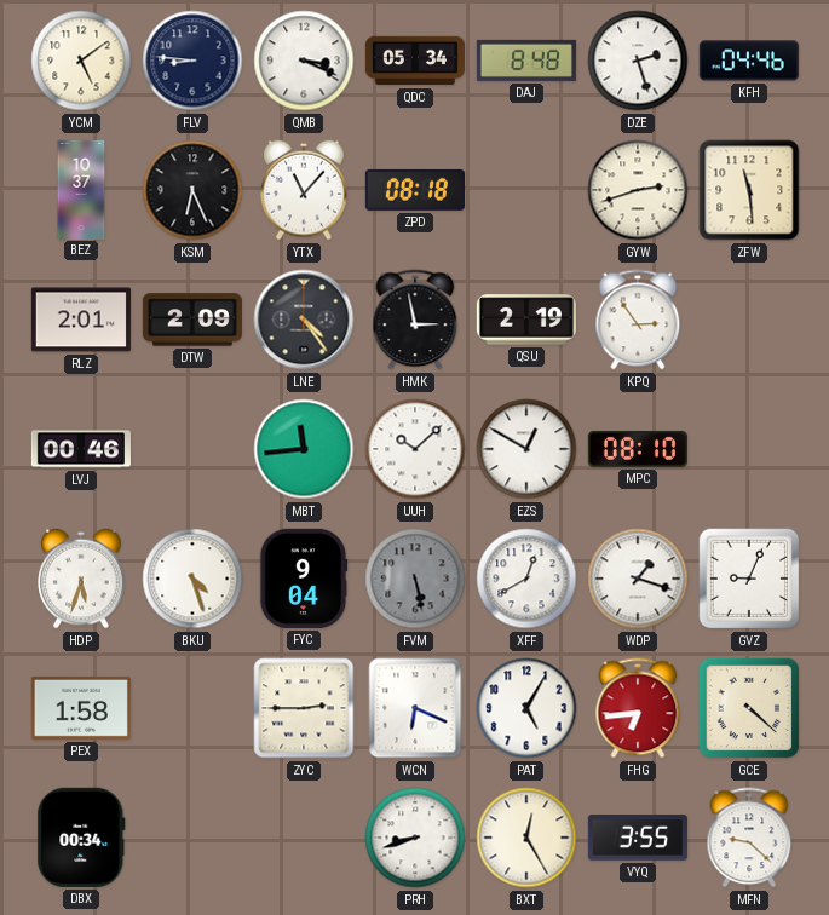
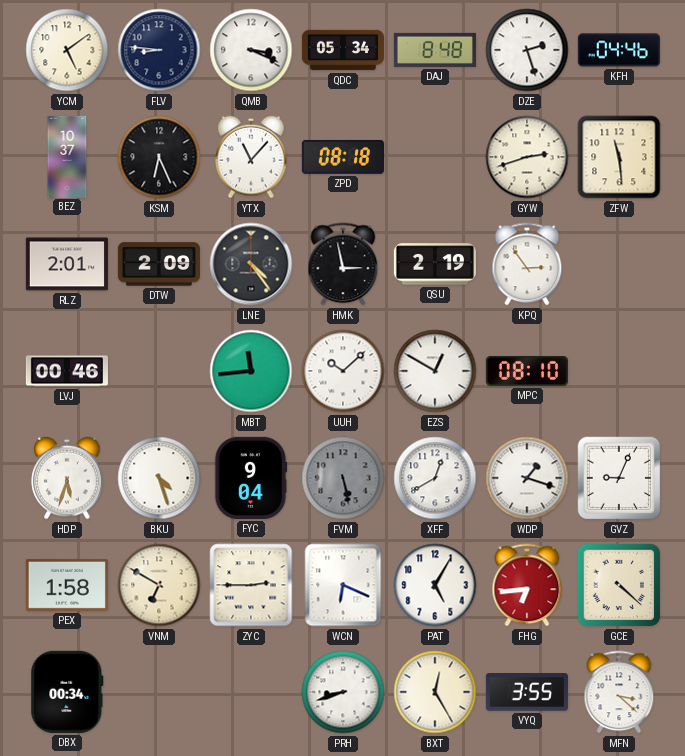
VNM: none -> 6:50
MFN: 9:22 -> 3:22
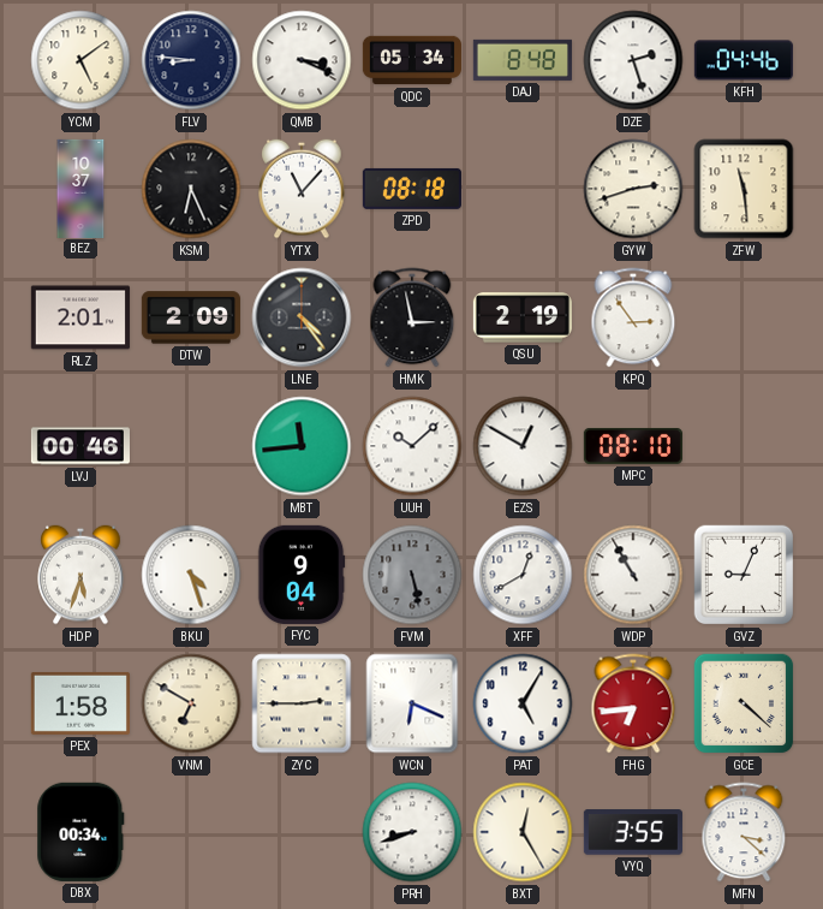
WDP: 1:18 -> 10:55
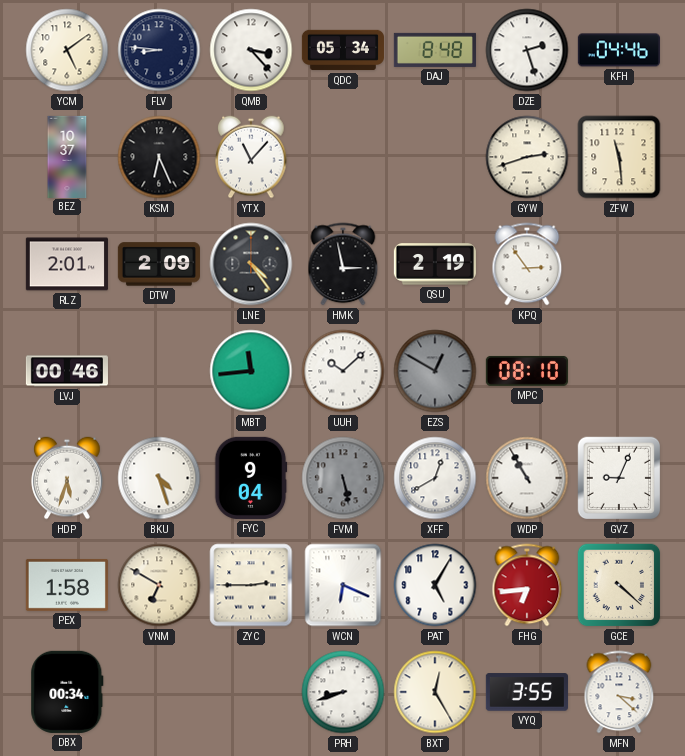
QMB: 3:19 -> 3:23
ZPD: 08:18 -> none
EZS dial: white -> grey
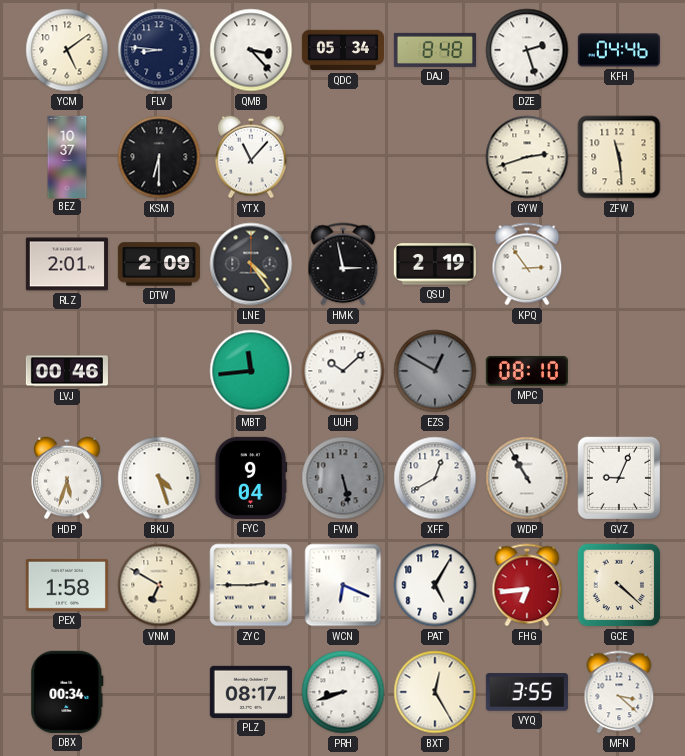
KSM: 6:26 -> 6:30
PLZ: none -> 08:17
